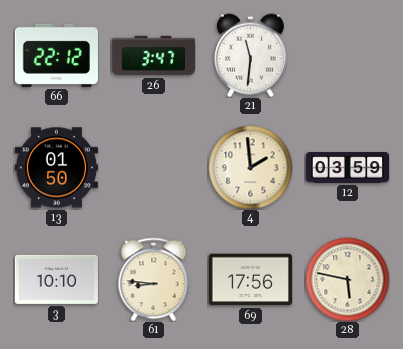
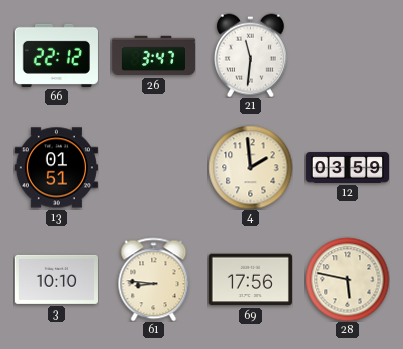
13: 01:50 -> 01:51
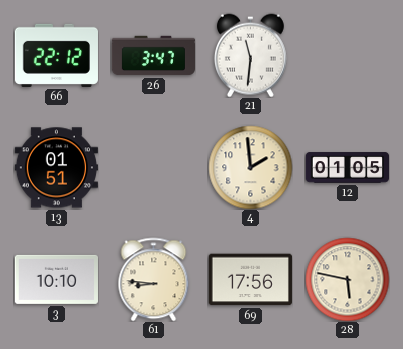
12: 03:59 -> 01:05
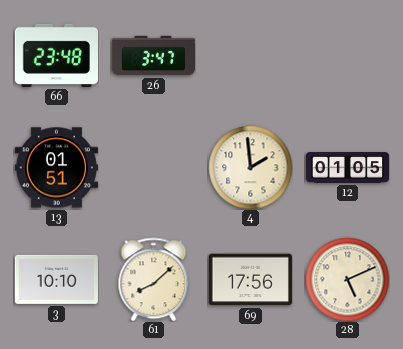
66: 22:12 -> 23:48
21: 11:31 -> none
61: 8:46 -> 8:08
28: 5:47 -> 5:11
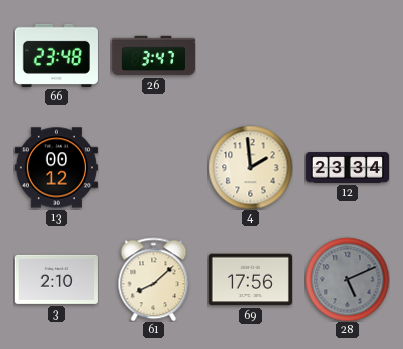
13: 01:51 -> 00:12
12: 01:05 -> 23:34
3: 10:10 -> 2:10
28 dial: cream -> grey
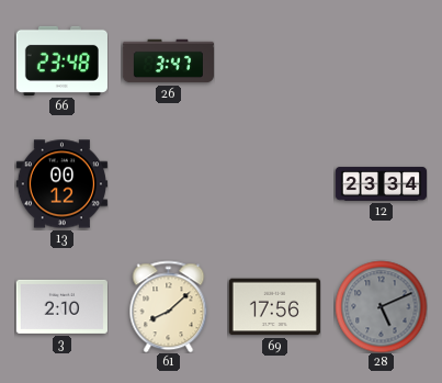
4: 1:59 -> none
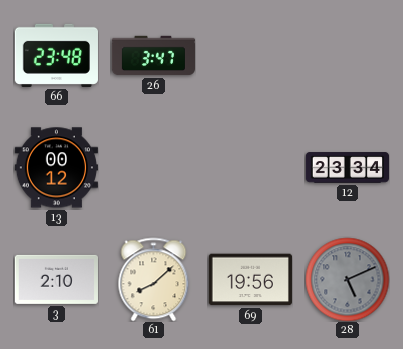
69: 17:56 -> 19:56
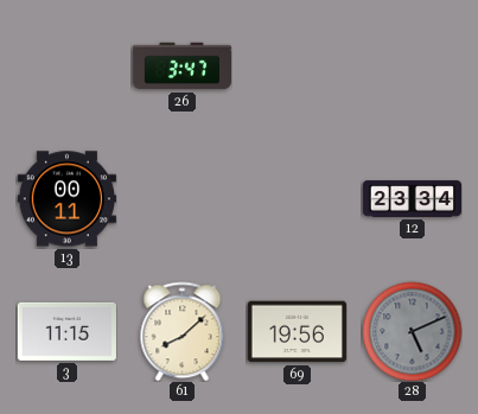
66: 23:48 -> none
13: 00:12 -> 00:11
3: 2:10 -> 11:15
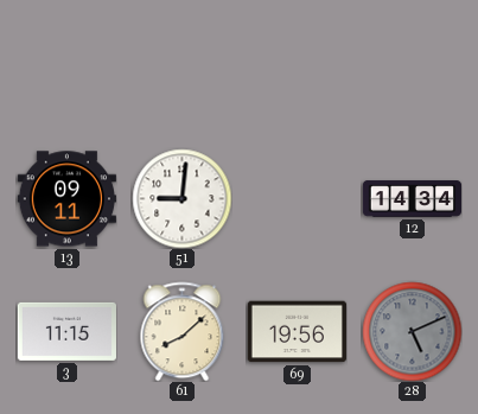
26: 3:47 -> none
13: 00:11 -> 09:11
51: none -> 9:01
12: 23:34 -> 14:34
